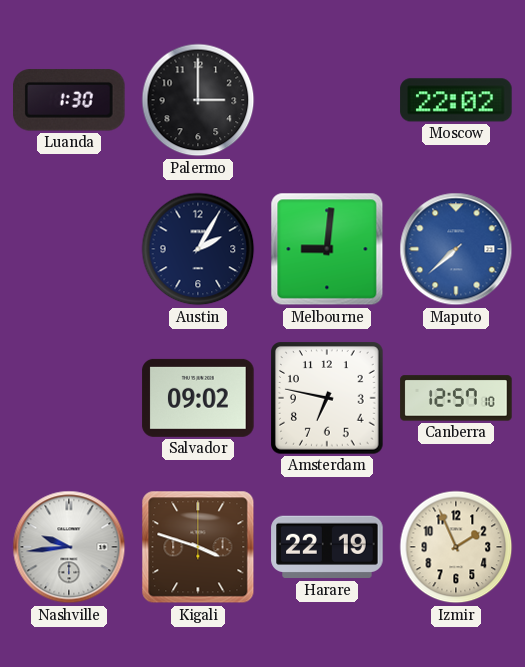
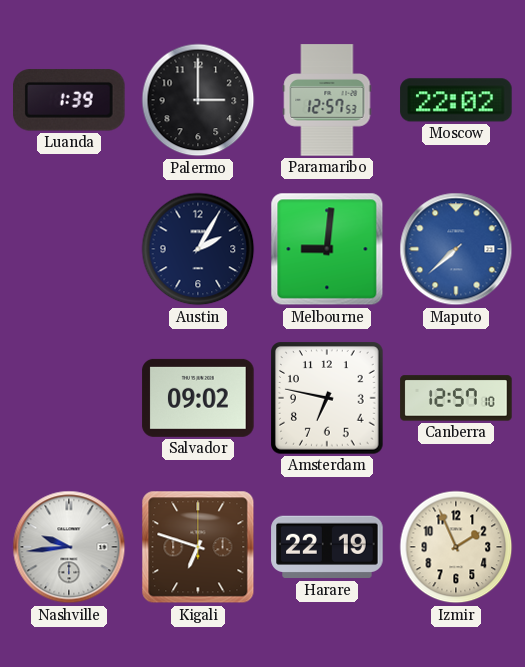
Luanda: 1:30 -> 1:39
Paramaribo: none -> 12:57
Kigali: 3:48 -> 6:48
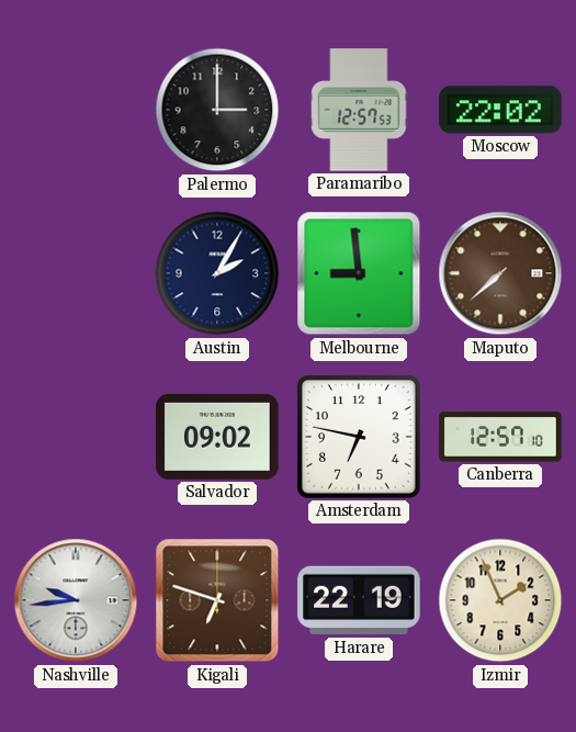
Luanda: 1:39 -> none
Melbourne: 9:01 -> 8:59
Maputo dial: blue -> brown
